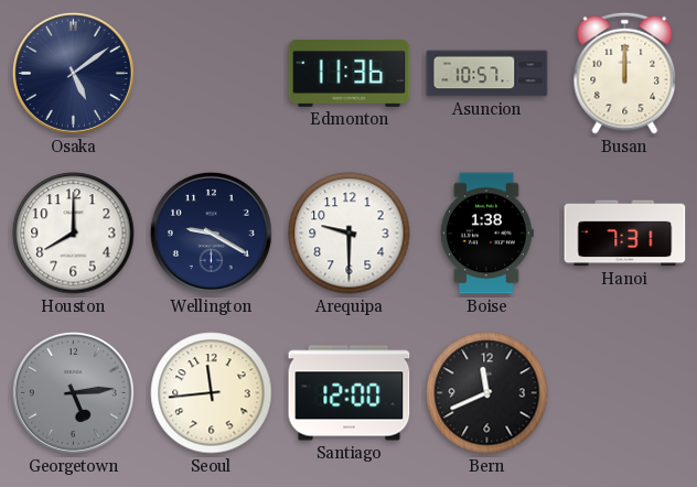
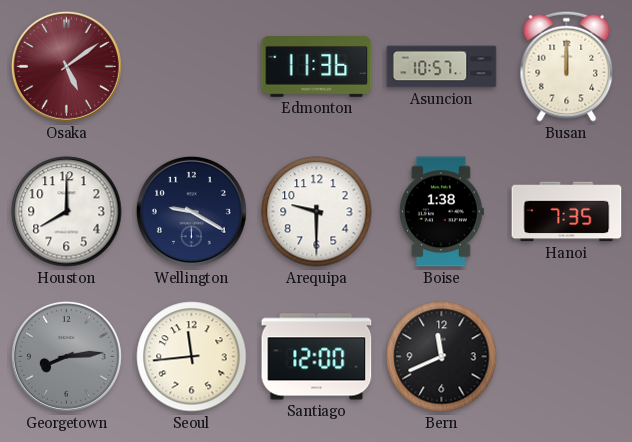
Osaka dial: navy -> burgundy
Hanoi: 7:31 -> 7:35
Georgetown: 5:14 -> 8:14
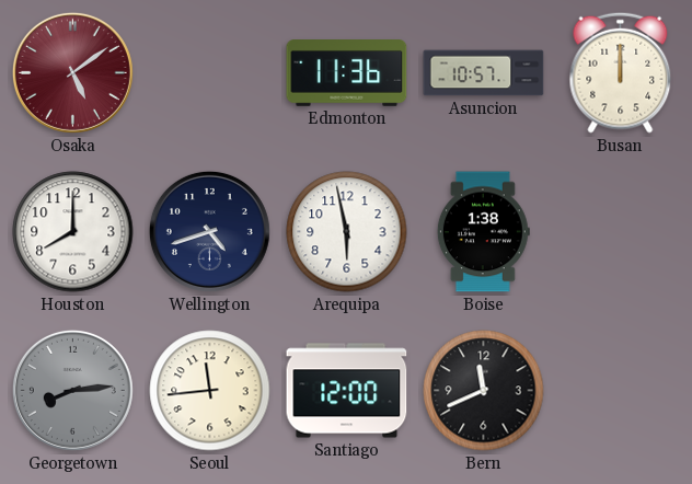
Wellington: 9:20 -> 4:42
Arequipa: 9:30 -> 5:58
Hanoi: 7:35 -> none
